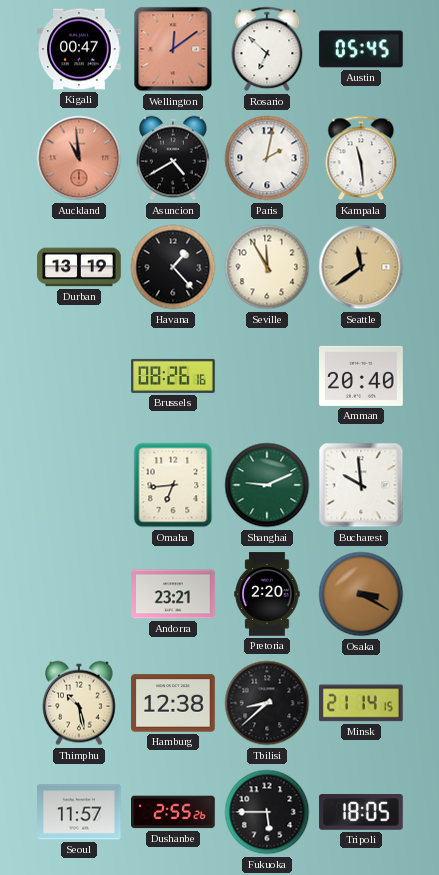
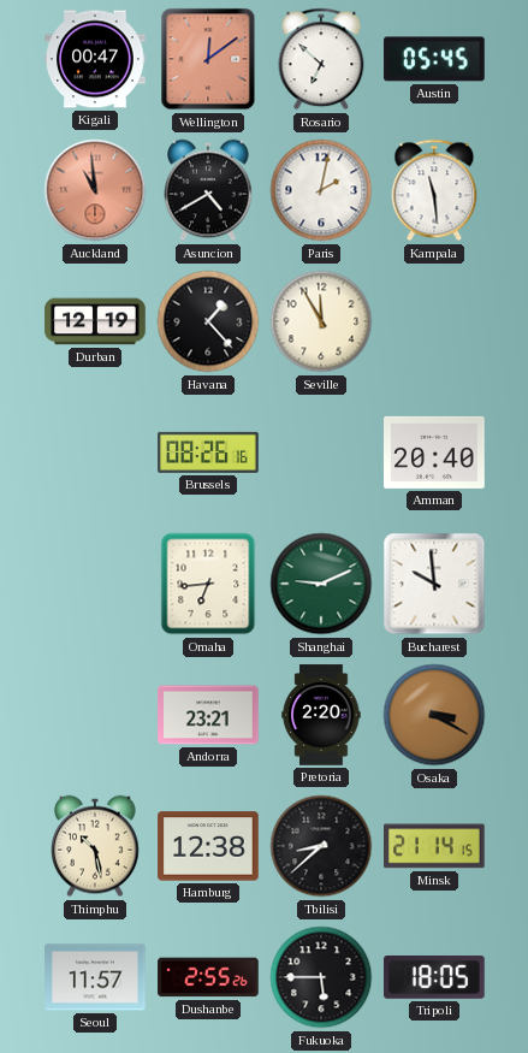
Durban: 13:19 -> 12:19
Seattle: 11:39 -> none
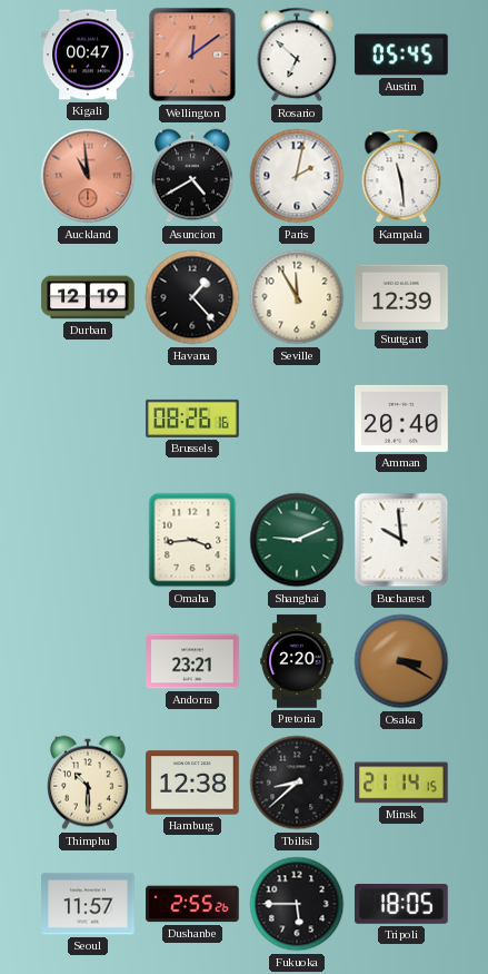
Stuttgart: none -> 12:39
Omaha: 6:44 -> 3:44
Thimphu: 10:28 -> 10:30
